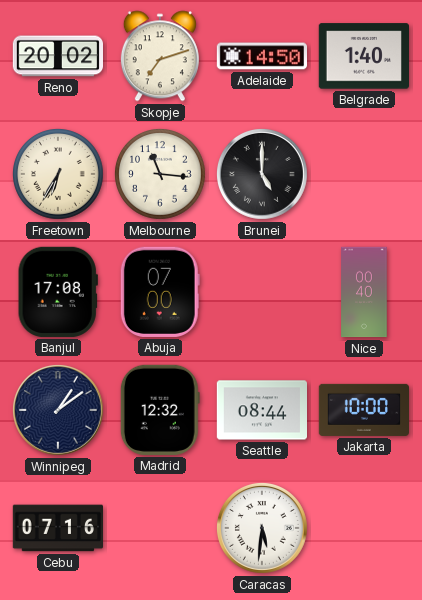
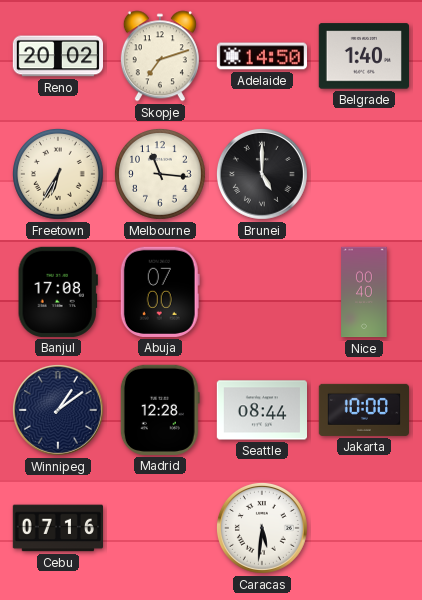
Madrid: 12:32 -> 12:28
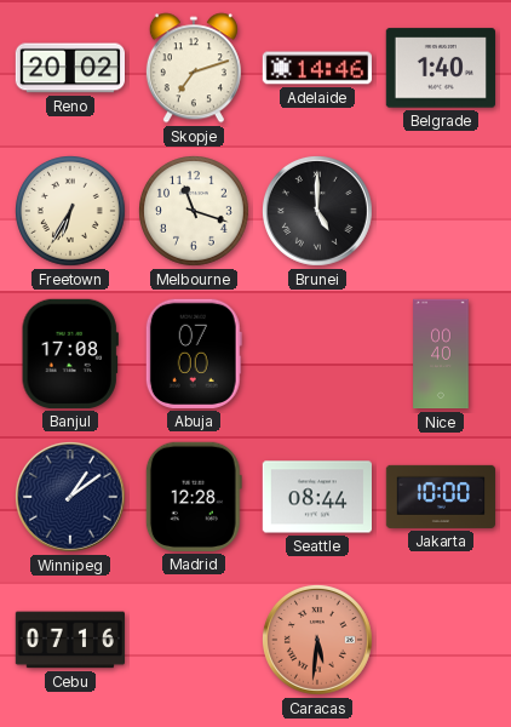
Adelaide: 14:50 -> 14:46
Melbourne: 11:16 -> 11:18
Caracas dial: white -> salmon
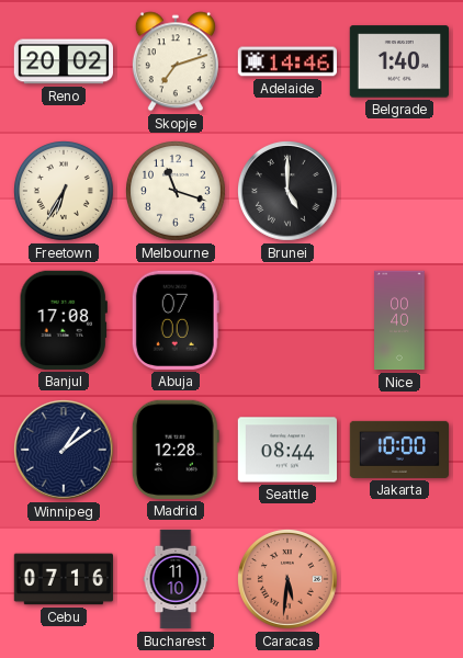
Bucharest: none -> 11:10
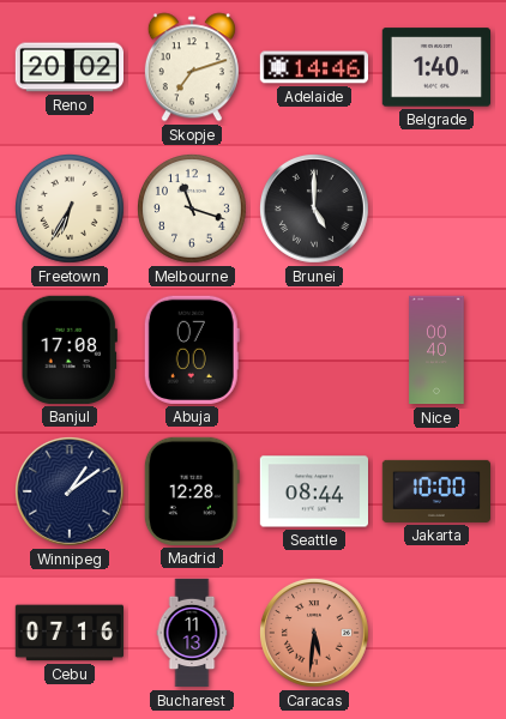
Bucharest: 11:10 -> 11:13
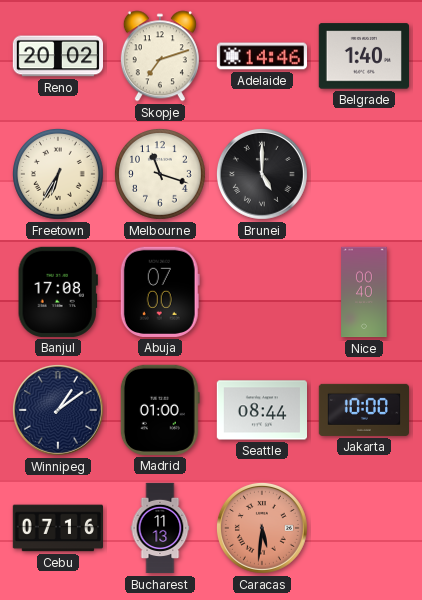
Madrid: 12:28 -> 01:00
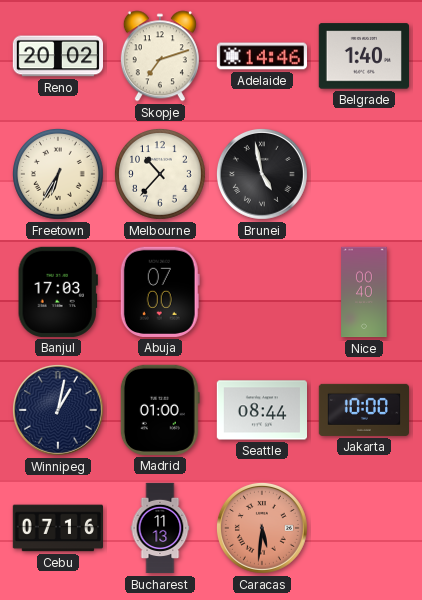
Melbourne: 11:18 -> 10:37
Brunei: 5:00 -> 4:58
Banjul: 17:08 -> 17:03
Winnipeg: 1:09 -> 1:02
